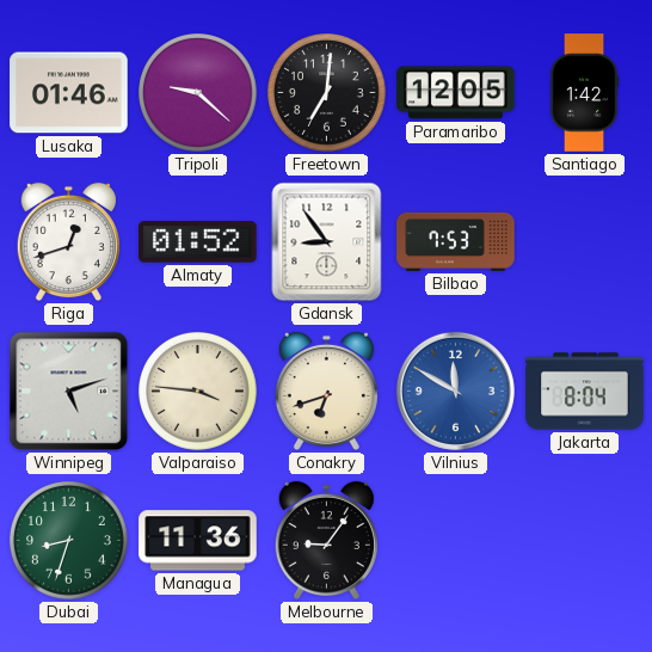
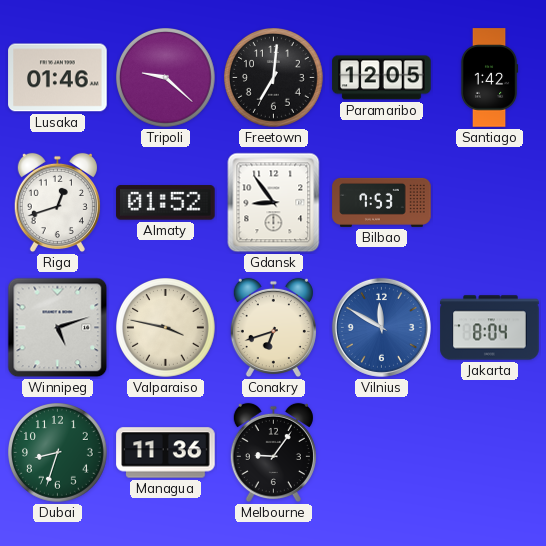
Valparaiso: 3:46 -> 3:47
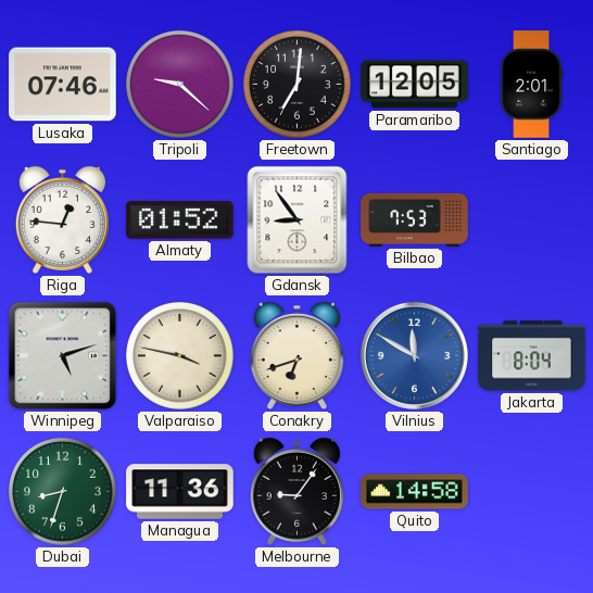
Lusaka: 01:46 -> 07:46
Santiago: 1:42 -> 2:01
Riga: 12:42 -> 12:46
Quito: none -> 14:58
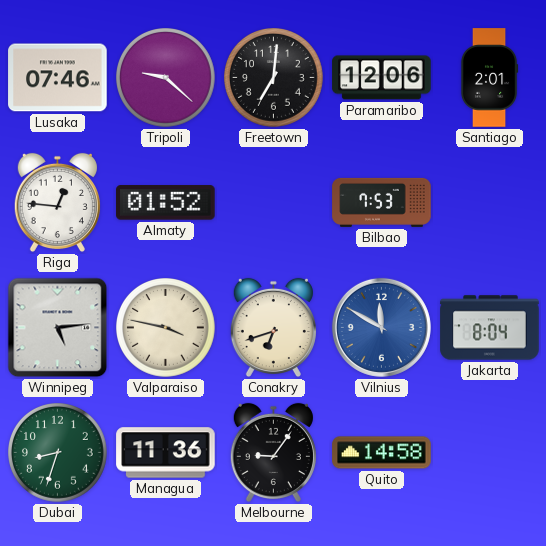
Paramaribo: 12:05 -> 12:06
Gdansk: 8:54 -> none
Winnipeg: 5:12 -> 5:14
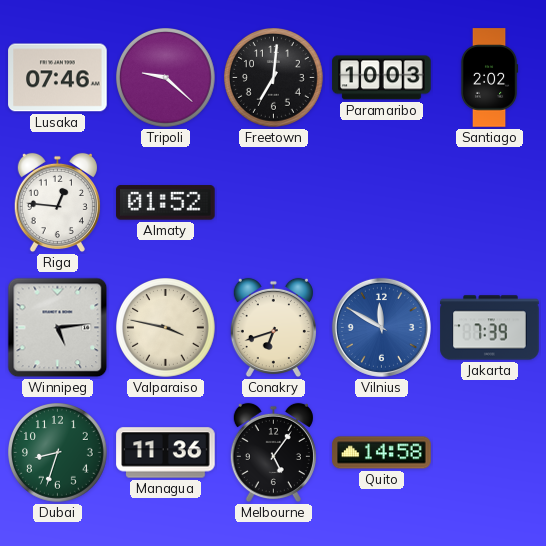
Paramaribo: 12:06 -> 10:03
Santiago: 2:01 -> 2:02
Bilbao: 7:53 -> none
Jakarta: 8:04 -> 7:39
Melbourne: 9:06 -> 5:06
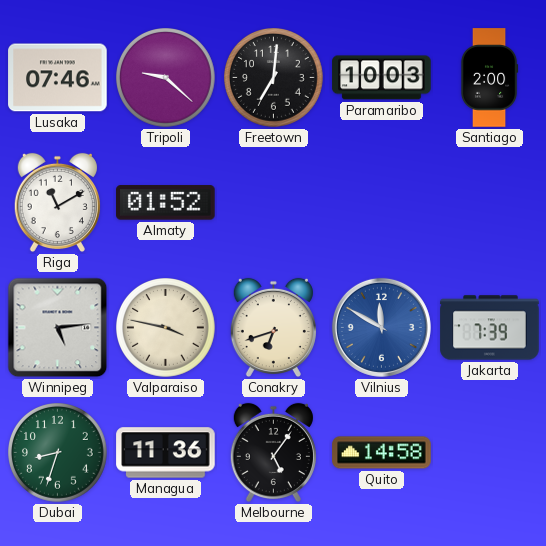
Santiago: 2:02 -> 2:00
Riga: 12:46 -> 11:10
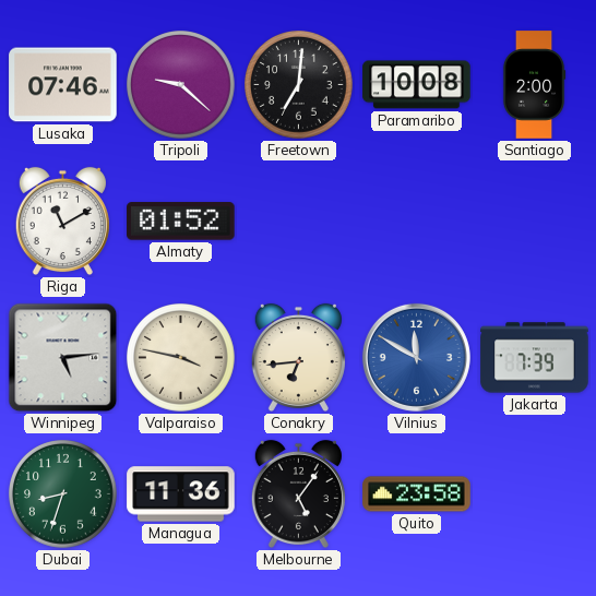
Paramaribo: 10:03 -> 10:08
Conakry: 6:42 -> 6:44
Quito: 14:58 -> 23:58
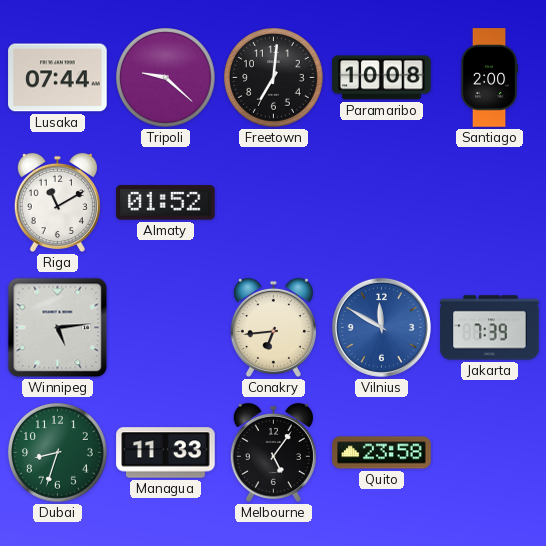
Lusaka: 07:46 -> 07:44
Valparaiso: 3:47 -> none
Managua: 11:36 -> 11:33
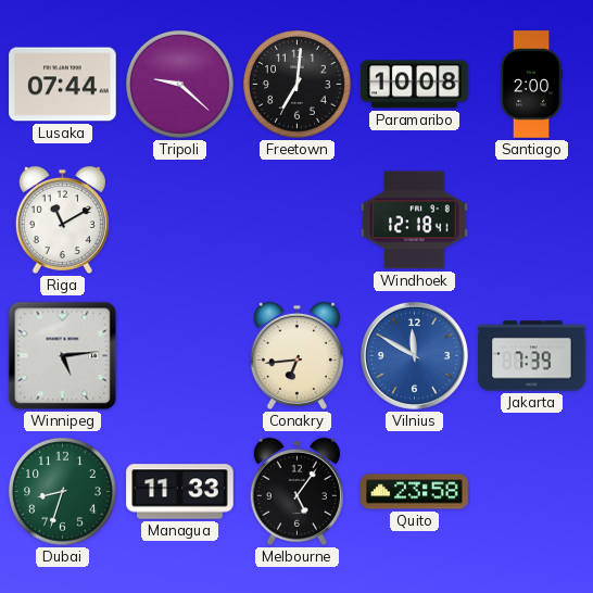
Almaty: 01:52 -> none
Windhoek: none -> 12:18
